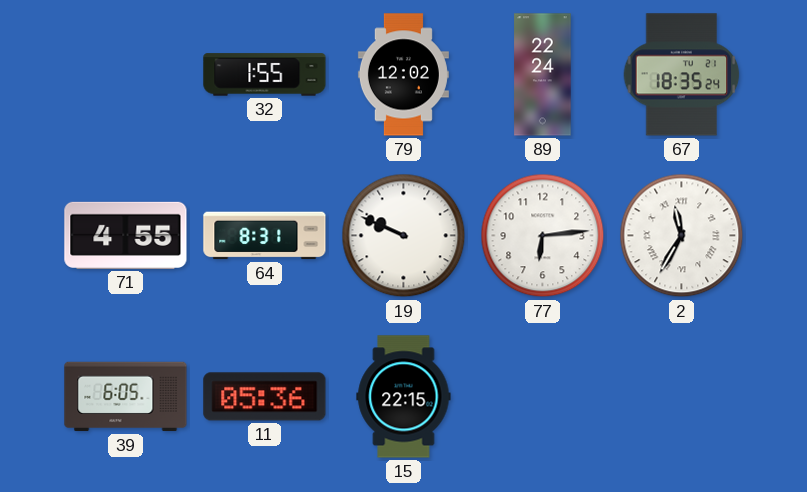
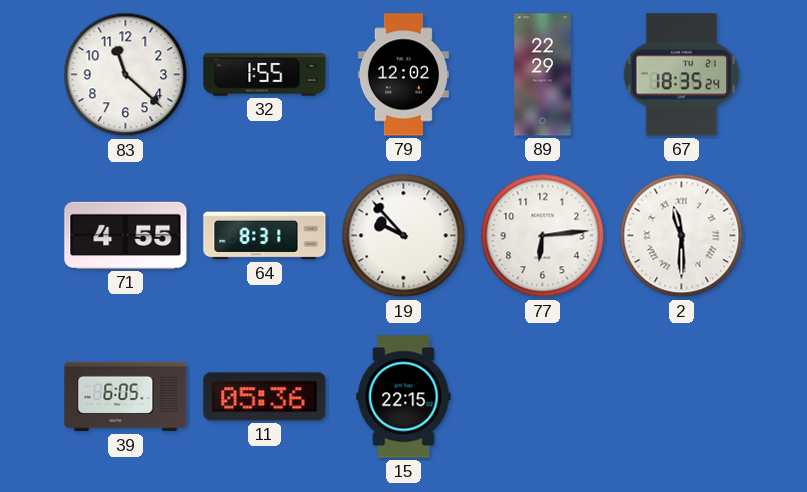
83: none -> 11:22
89: 22:24 -> 22:29
19: 9:49 -> 9:53
2: 11:35 -> 11:30
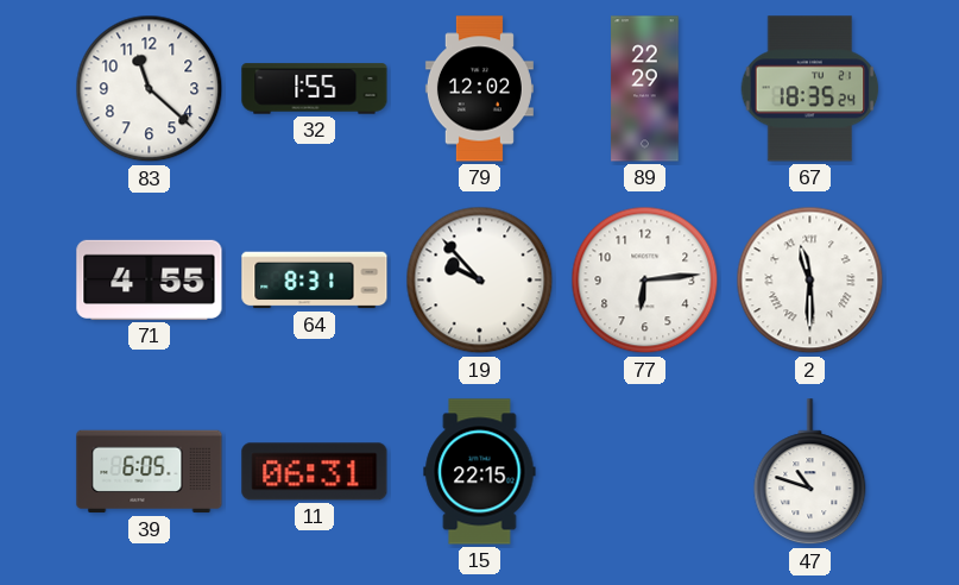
11: 05:36 -> 06:31
47: none -> 10:48
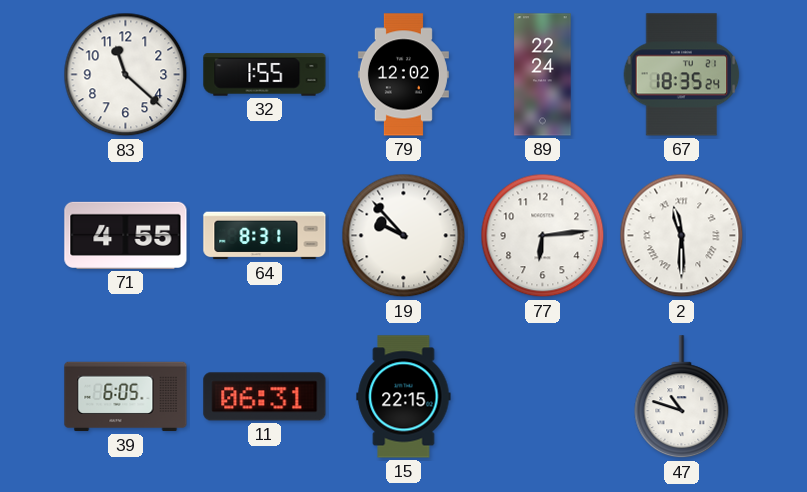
89: 22:29 -> 22:24
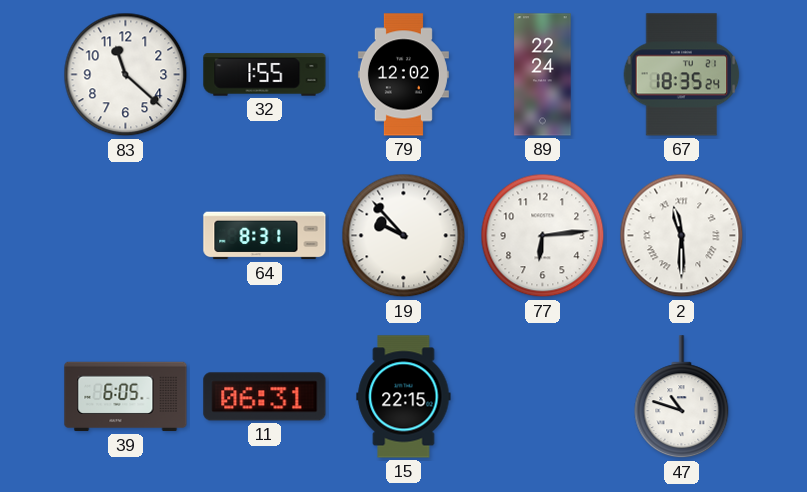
71: 4:55 -> none
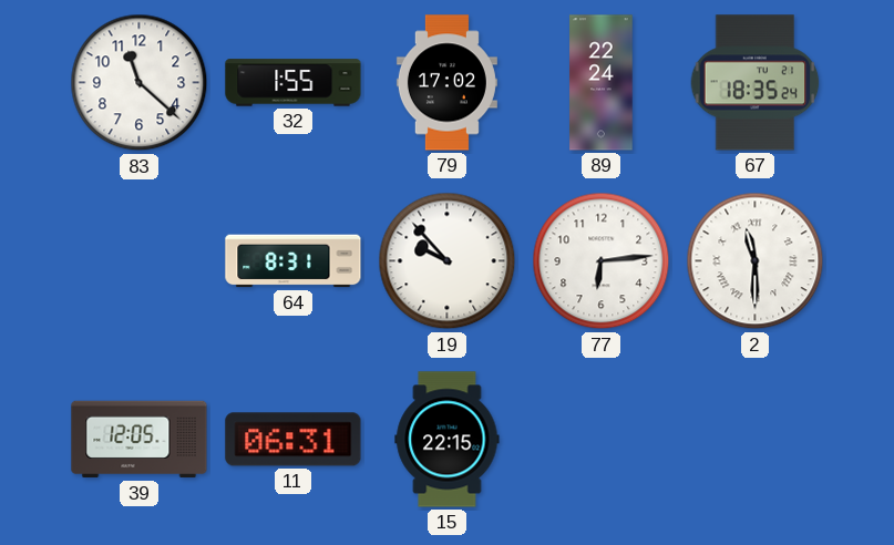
79: 12:02 -> 17:02
39: 6:05 -> 12:05
47: 10:48 -> none
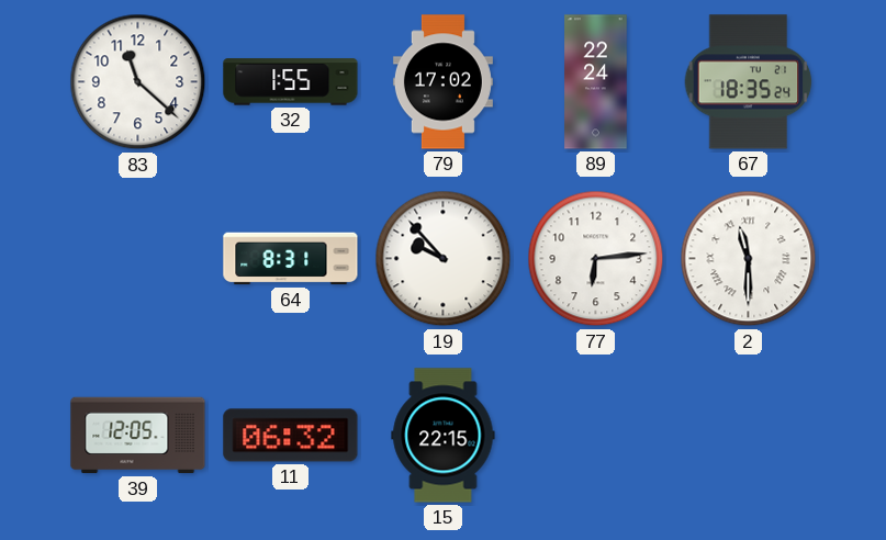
11: 06:31 -> 06:32
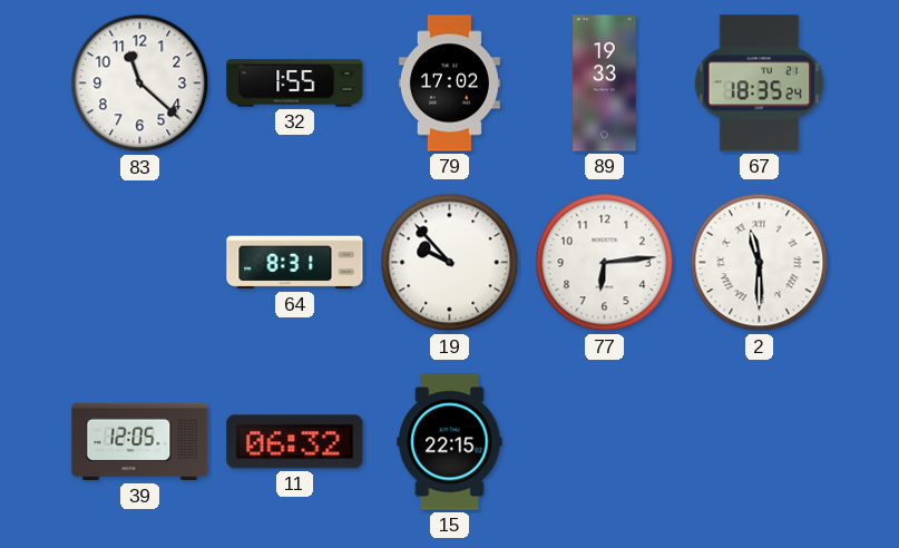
89: 22:24 -> 19:33
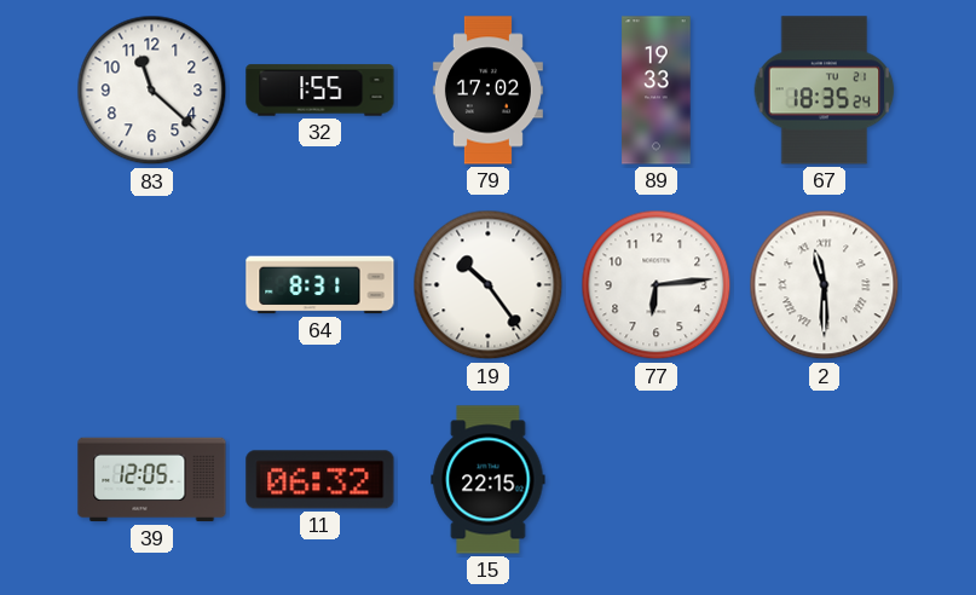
19: 9:53 -> 10:24
